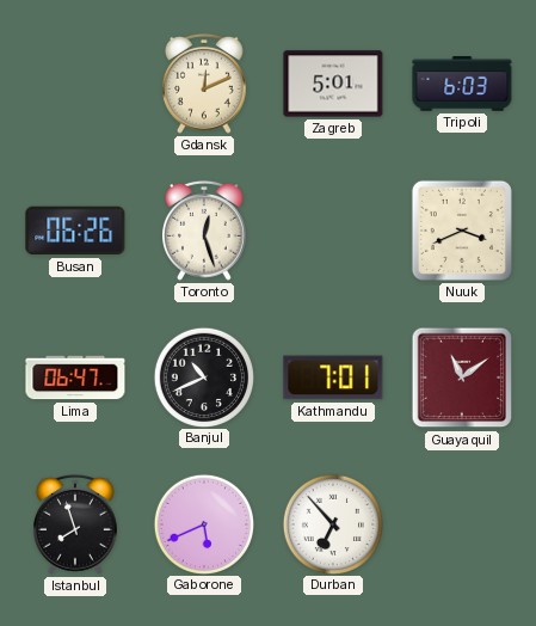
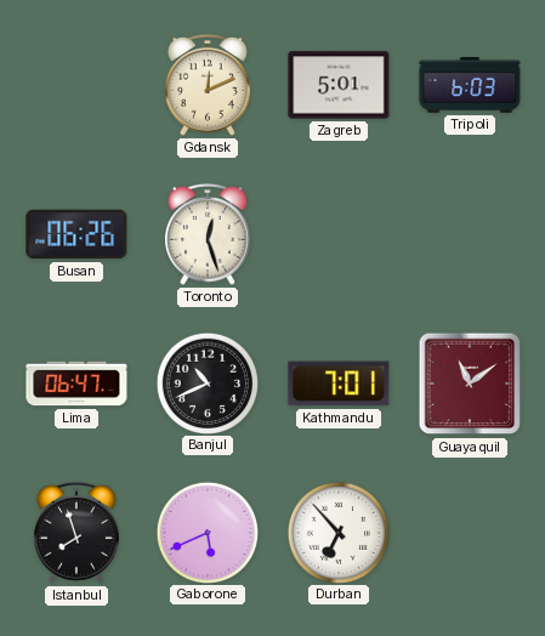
Nuuk: 3:41 -> none
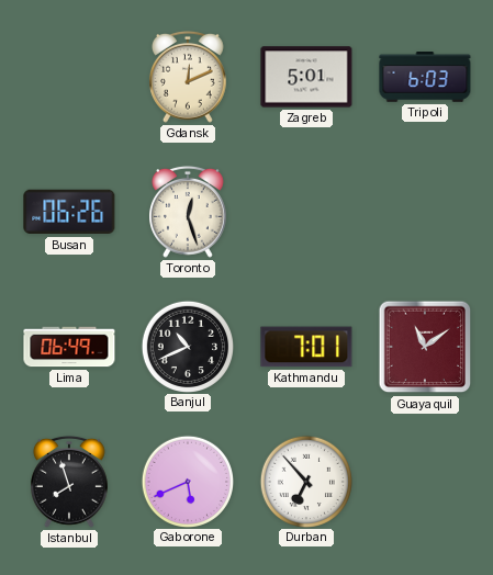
Lima: 06:47 -> 06:49
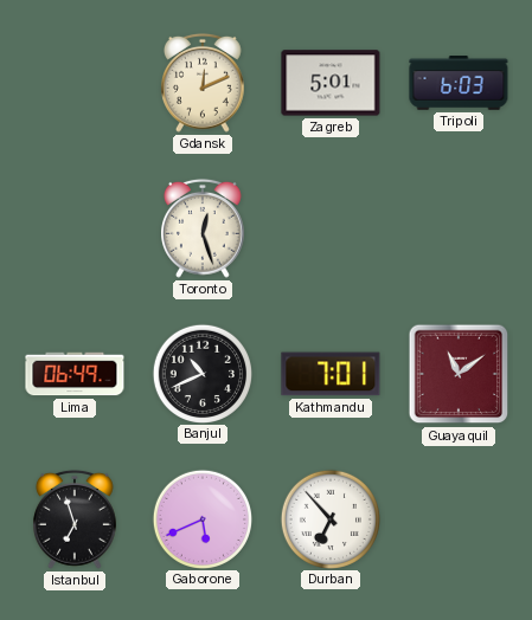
Busan: 06:26 -> none
Istanbul: 7:57 -> 6:57
